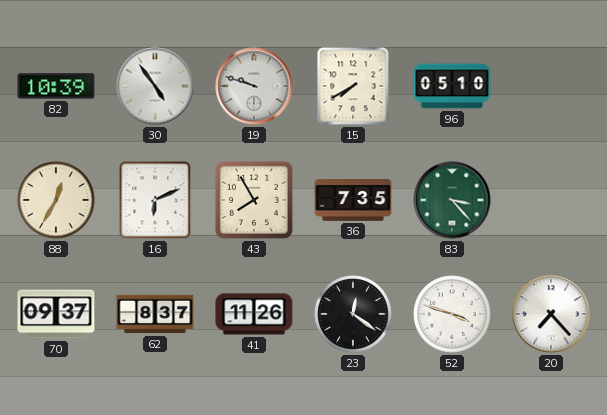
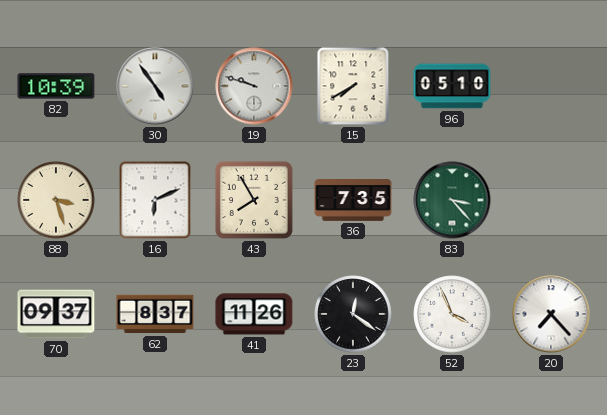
88: 12:35 -> 3:27
52: 3:48 -> 3:56
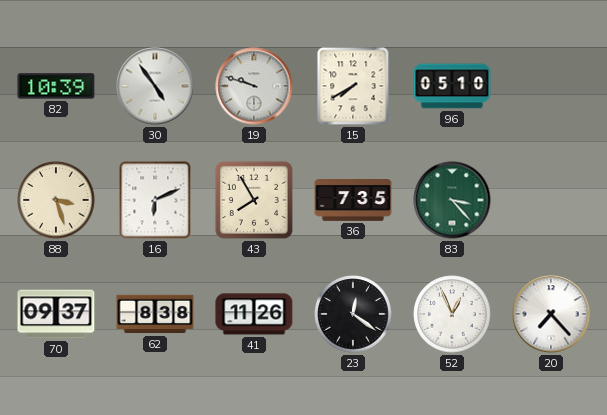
62: 8:37 -> 8:38
52: 3:56 -> 12:56
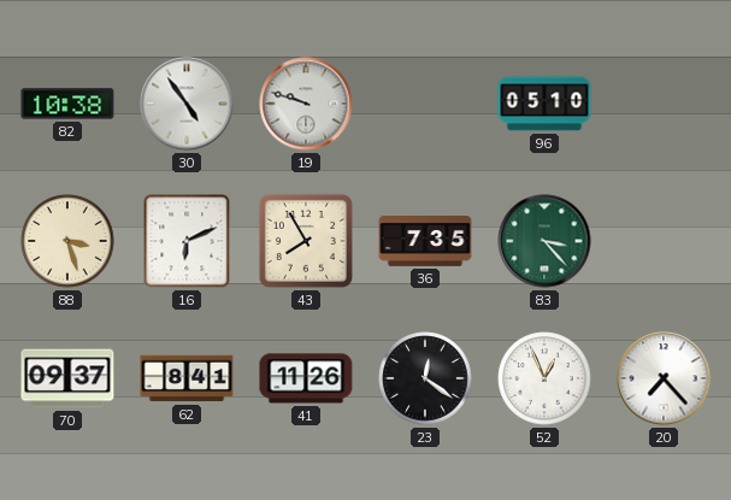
82: 10:39 -> 10:38
15: 7:40 -> none
62: 8:38 -> 8:41
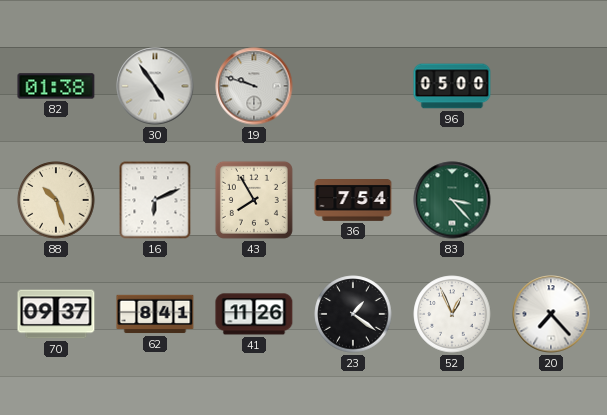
82: 10:38 -> 01:38
96: 05:10 -> 05:00
88: 3:27 -> 10:27
36: 7:35 -> 7:54
23: 12:21 -> 1:21
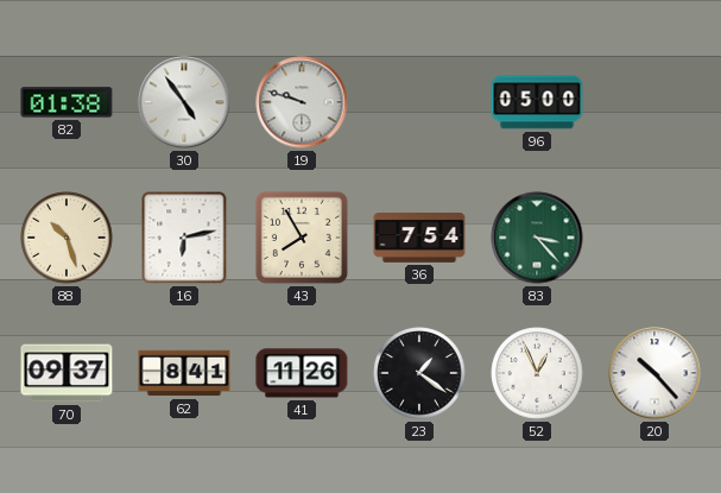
16: 6:11 -> 6:13
20: 7:23 -> 10:23
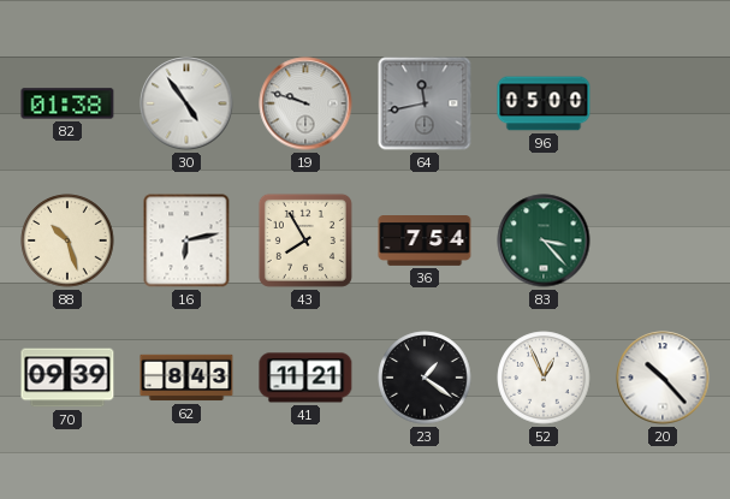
64: none -> 11:43
70: 09:37 -> 09:39
62: 8:41 -> 8:43
41: 11:26 -> 11:21
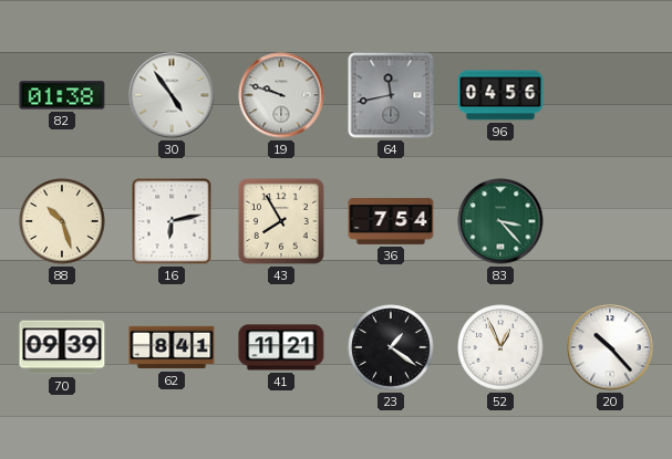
96: 05:00 -> 04:56
62: 8:43 -> 8:41
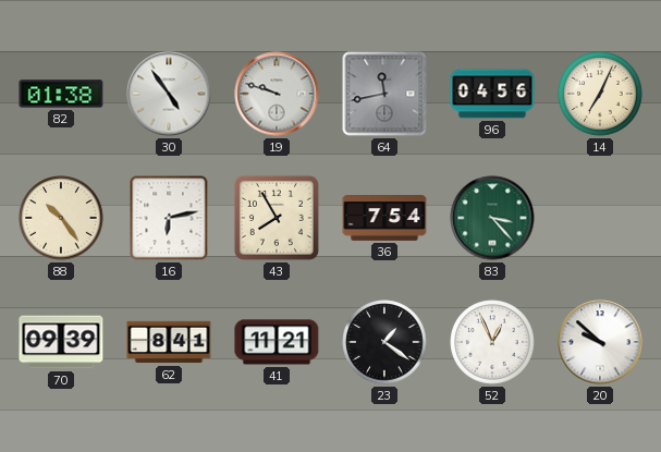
14: none -> 7:04
88: 10:27 -> 10:24
20: 10:23 -> 9:52
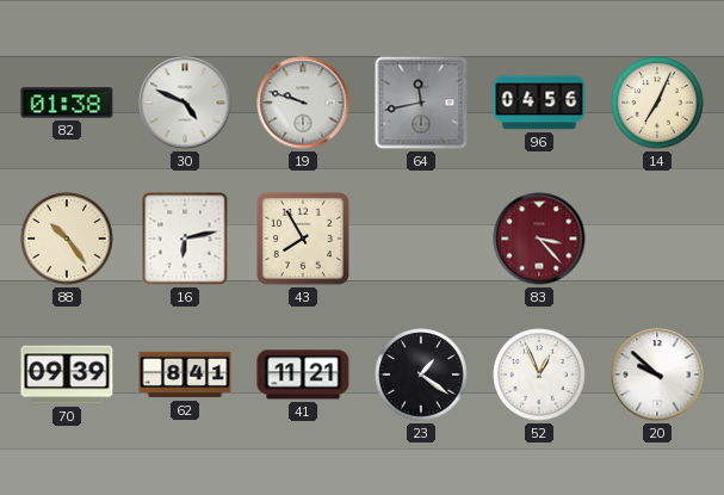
30: 4:54 -> 4:49
36: 7:54 -> none
83 dial: green -> burgundy
